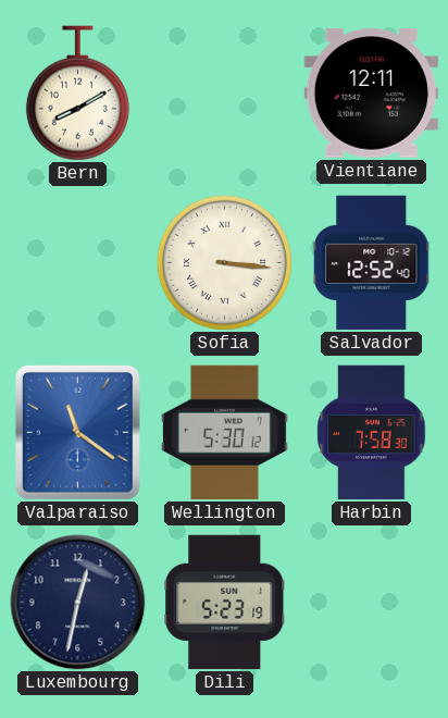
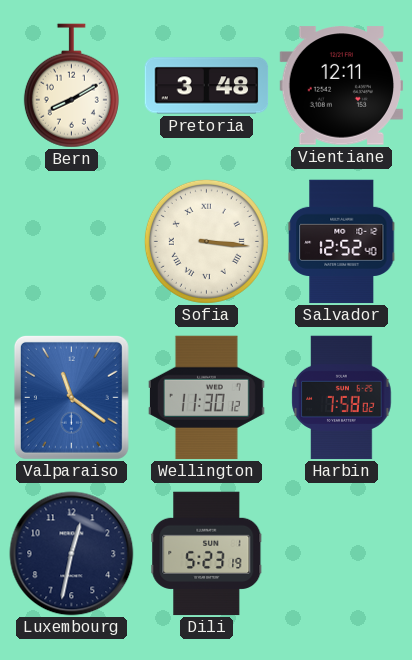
Pretoria: none -> 3:48
Wellington: 5:30 -> 11:30
Harbin: 7:58:30 -> 7:58:02
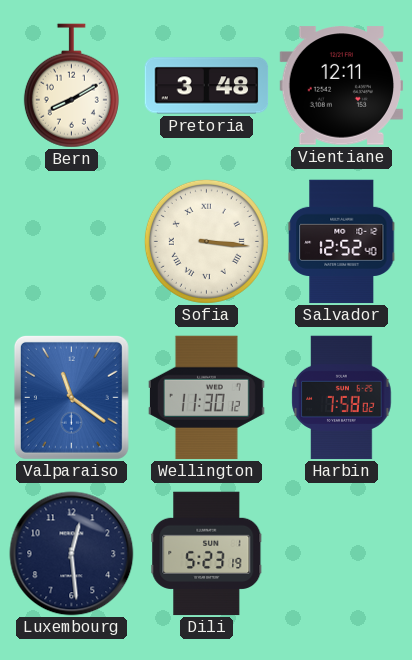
Luxembourg: 12:32 -> 12:29
